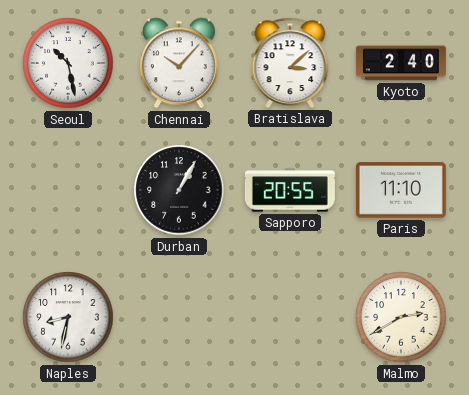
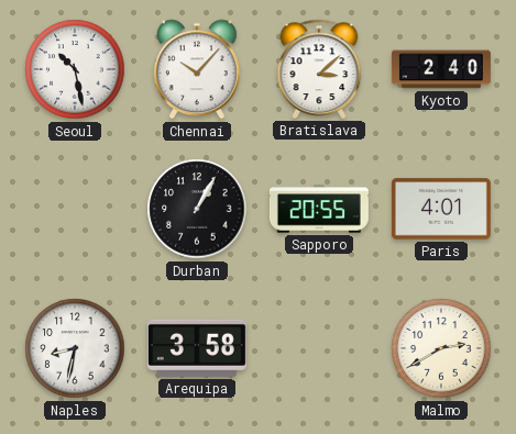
Paris: 11:10 -> 4:01
Arequipa: none -> 3:58
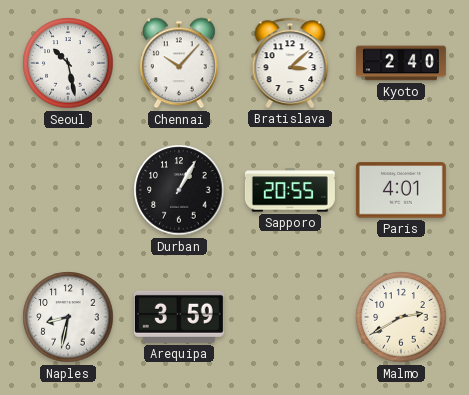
Arequipa: 3:58 -> 3:59
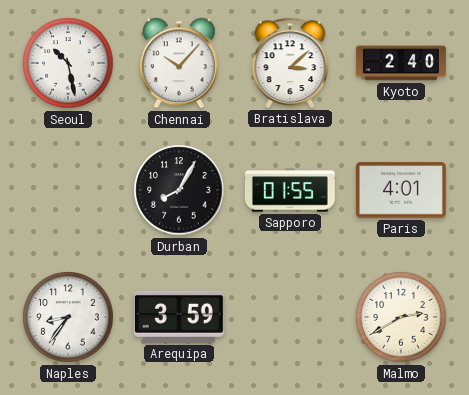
Durban: 1:05 -> 8:05
Sapporo: 20:55 -> 01:55
Naples: 8:32 -> 8:36
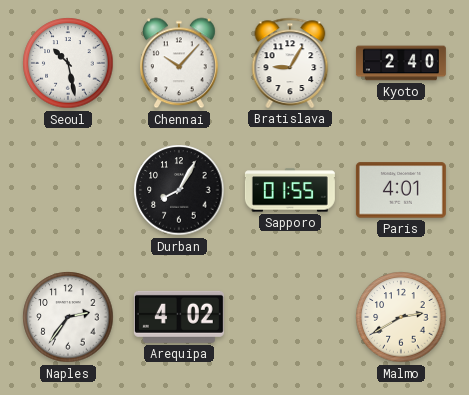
Bratislava: 3:08 -> 9:05
Naples: 8:36 -> 2:36
Arequipa: 3:59 -> 4:02
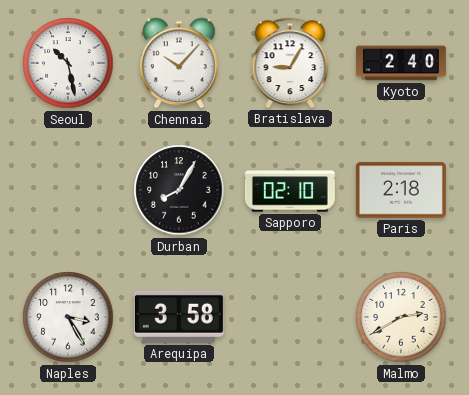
Sapporo: 01:55 -> 02:10
Paris: 4:01 -> 2:18
Naples: 2:36 -> 3:25
Arequipa: 4:02 -> 3:58
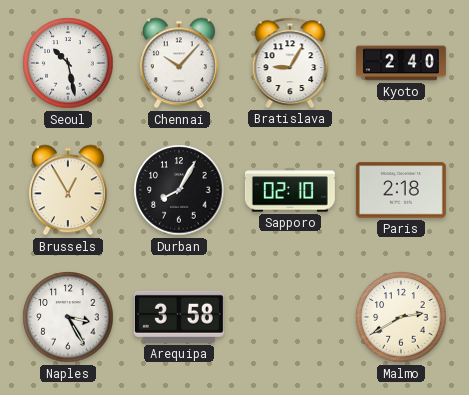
Brussels: none -> 12:55
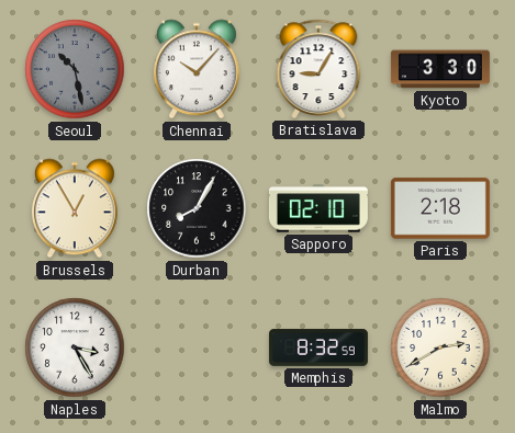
Seoul dial: white -> grey
Kyoto: 2:40 -> 3:30
Arequipa: 3:58 -> none
Memphis: none -> 8:32
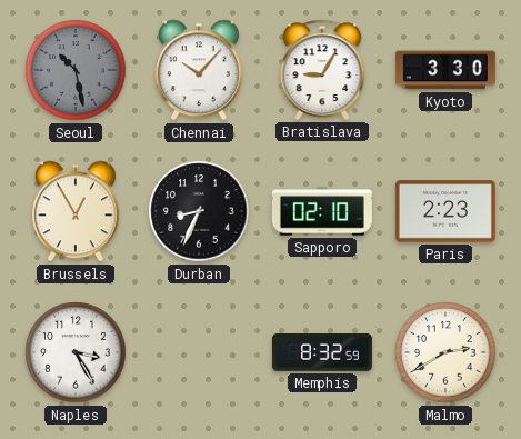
Durban: 8:05 -> 8:34
Paris: 2:18 -> 2:23
